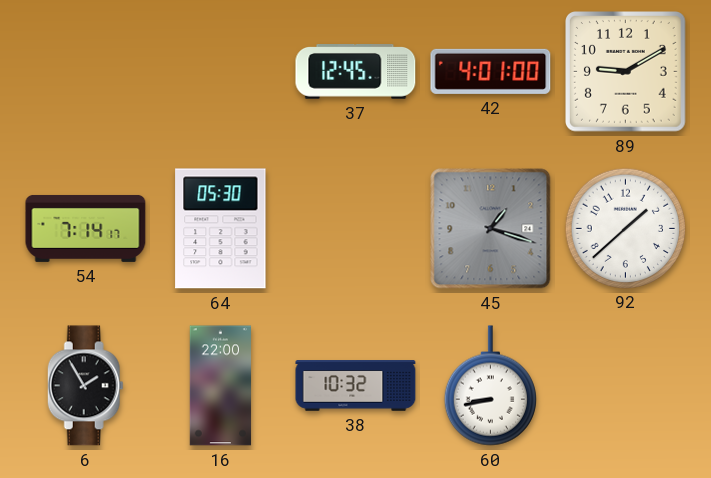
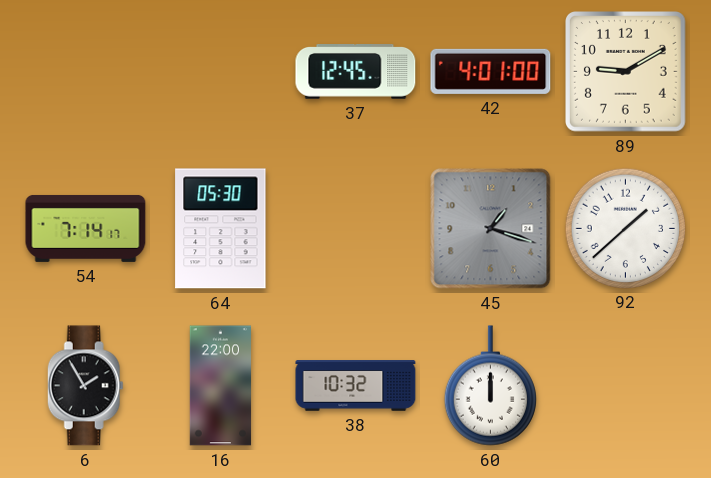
60: 8:43 -> 12:00
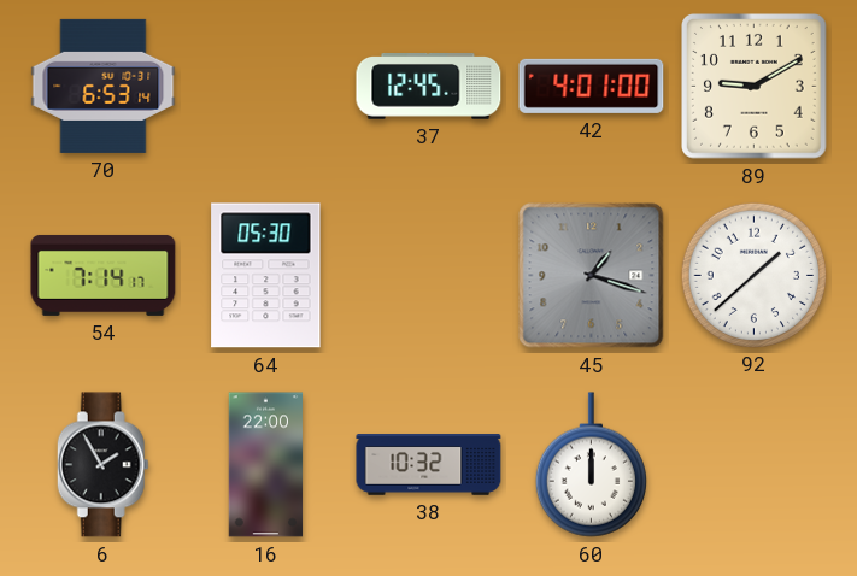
70: none -> 6:53
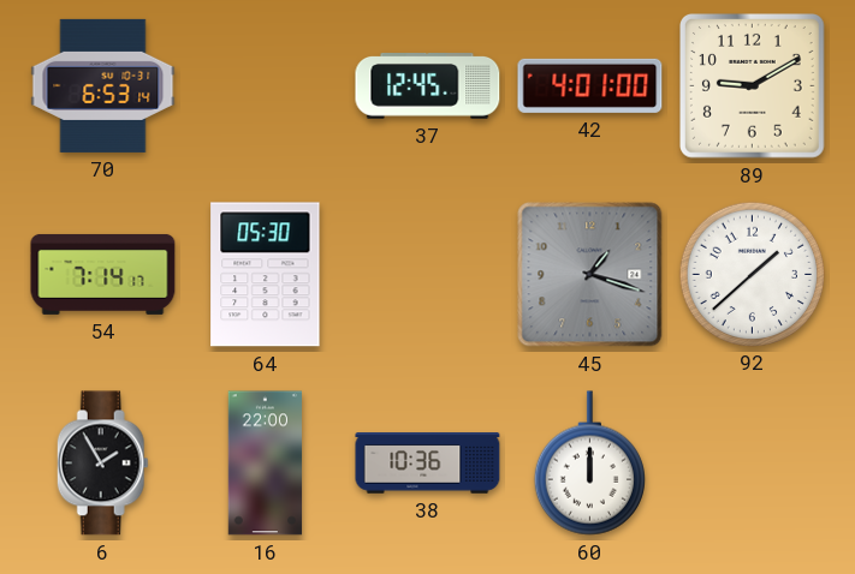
38: 10:32 -> 10:36
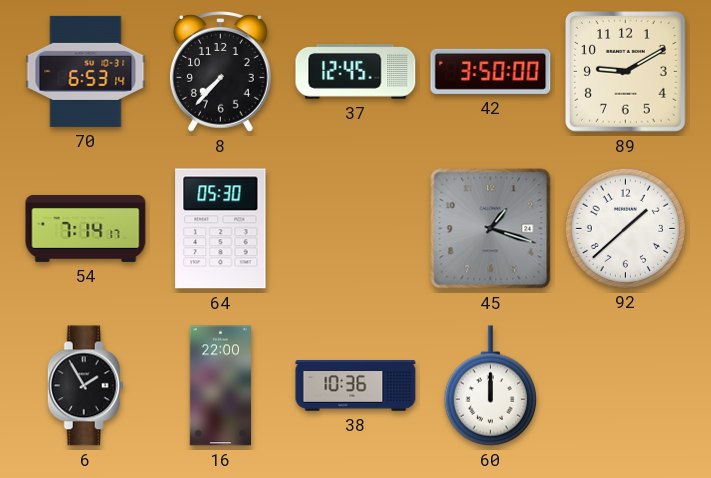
8: none -> 7:37
42: 4:01 -> 3:50
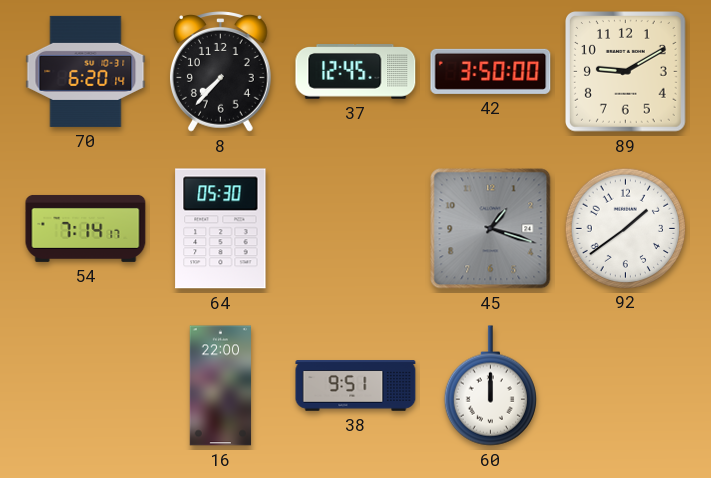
70: 6:53 -> 6:20
92: 1:38 -> 1:39
6: 1:55 -> none
38: 10:36 -> 9:51
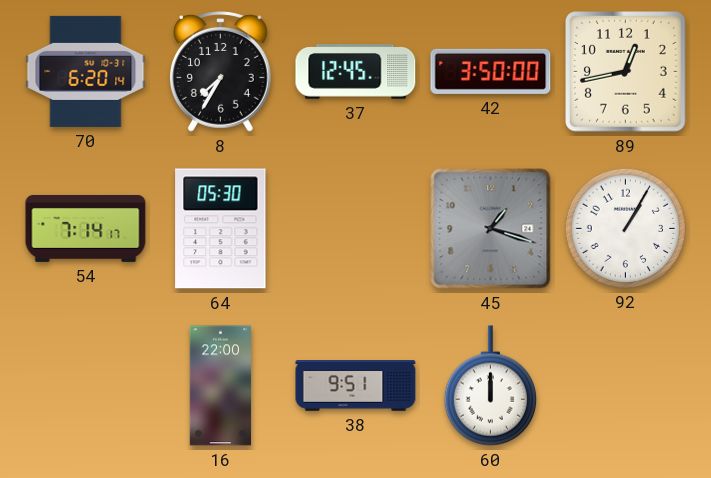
8: 7:37 -> 7:35
89: 9:10 -> 12:43
92: 1:39 -> 1:05
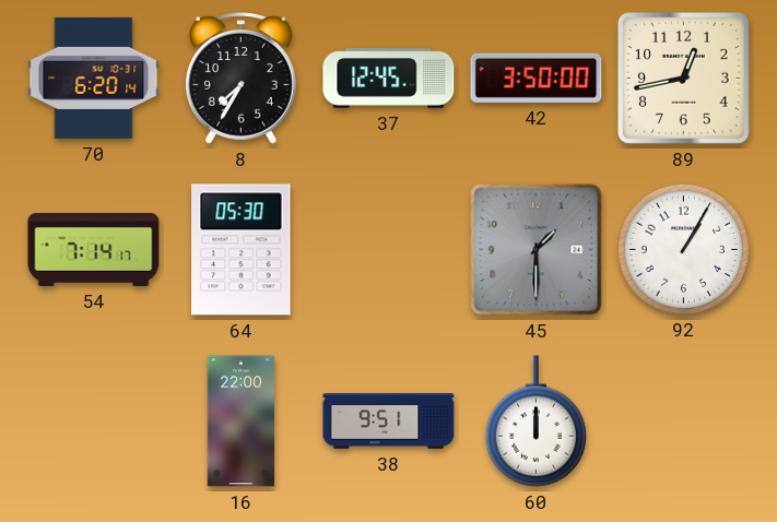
45: 1:18 -> 1:30
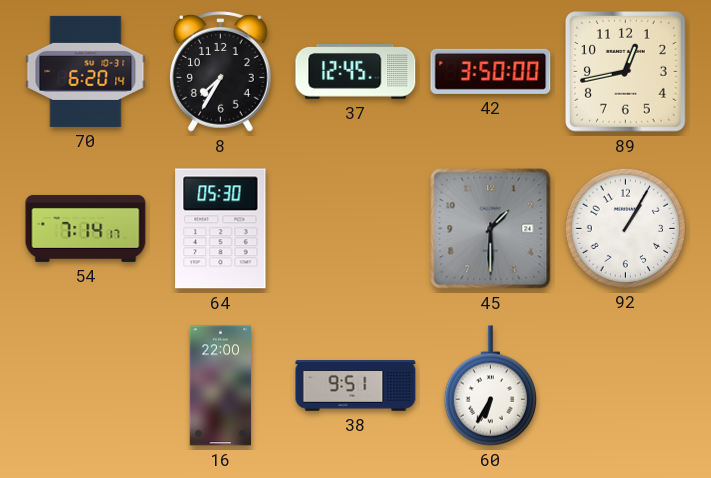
60: 12:00 -> 6:35
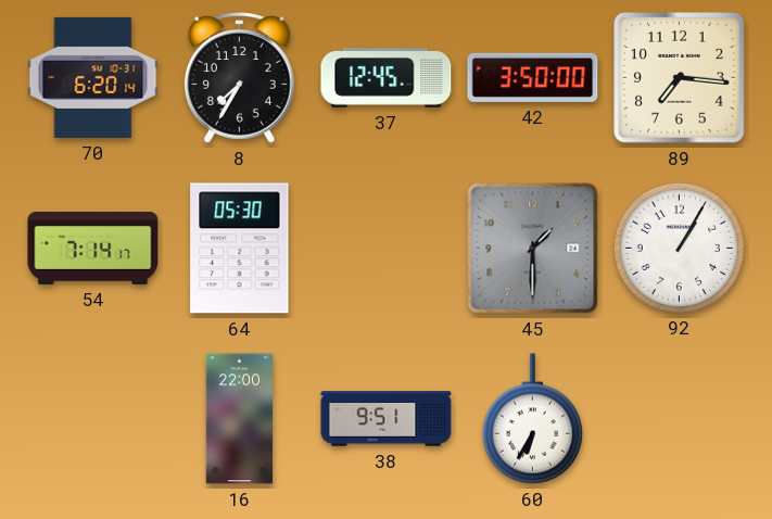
89: 12:43 -> 7:16
